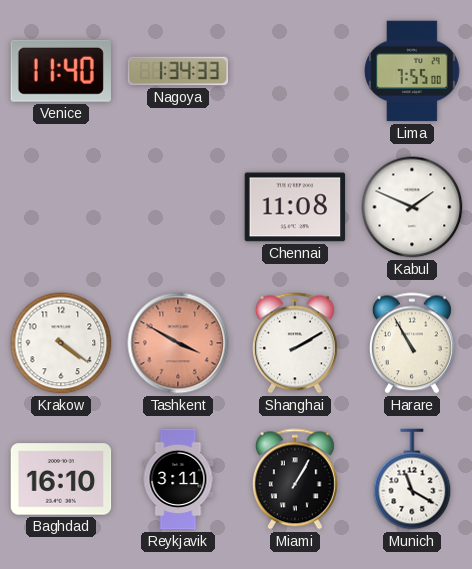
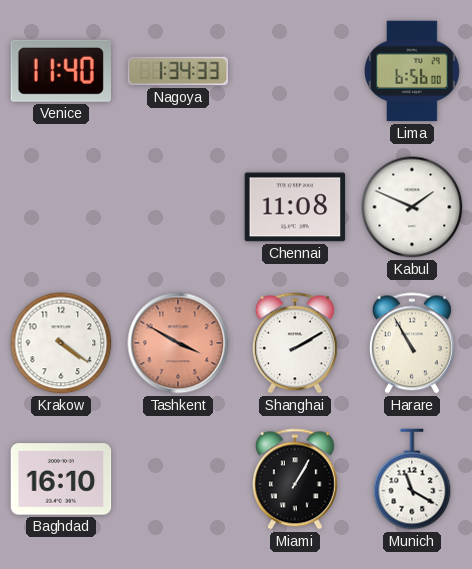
Lima: 7:55 -> 6:56
Reykjavik: 3:11 -> none
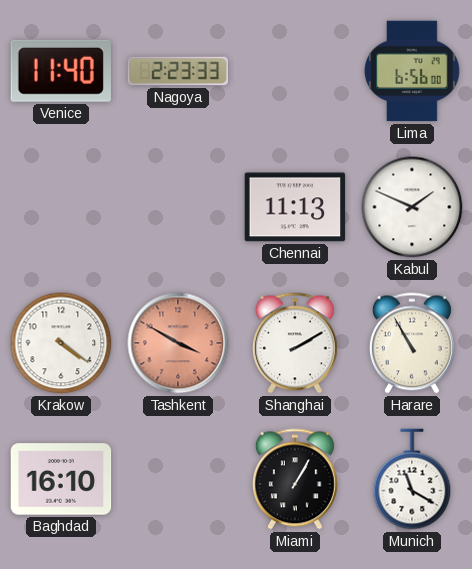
Nagoya: 1:34 -> 2:23
Chennai: 11:08 -> 11:13
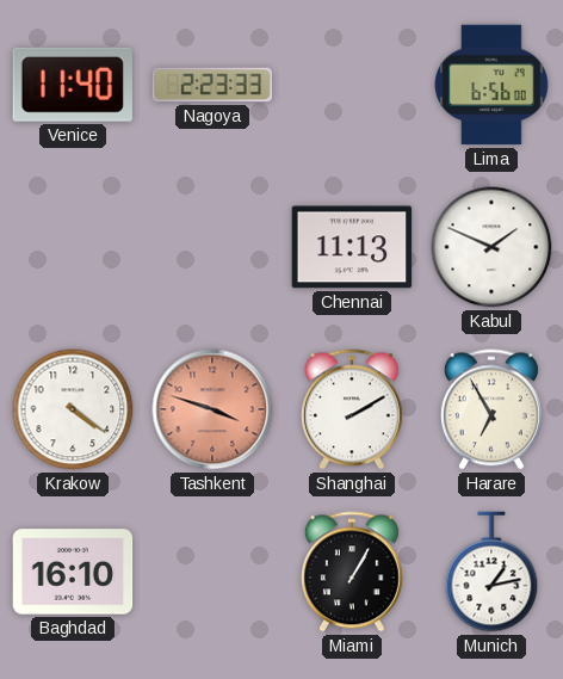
Tashkent: 3:50 -> 3:48
Harare: 10:55 -> 6:55
Munich: 11:20 -> 1:13
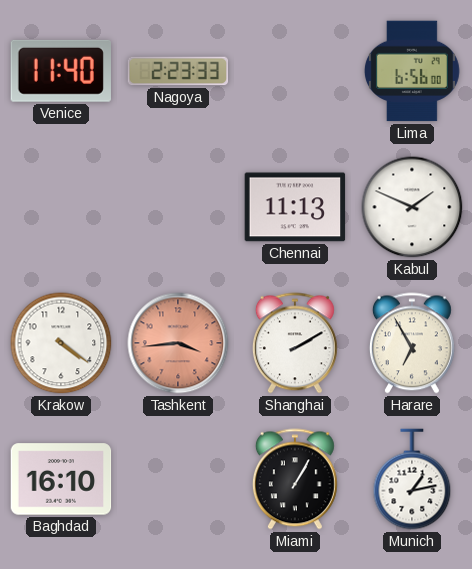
Tashkent: 3:48 -> 3:44
